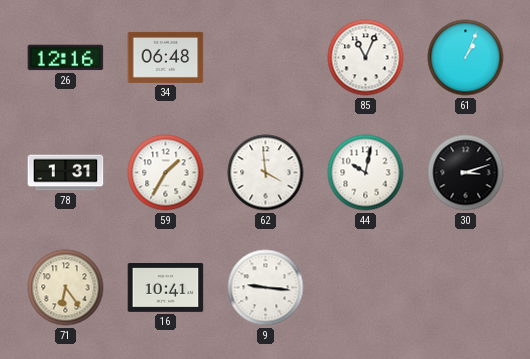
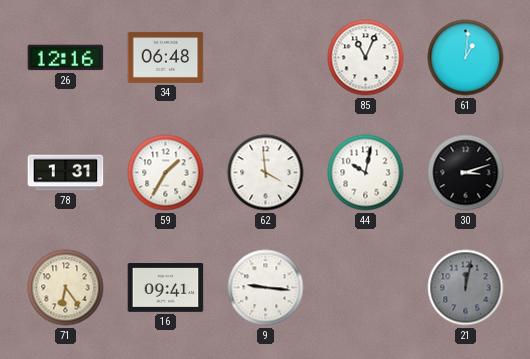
61: 1:04 -> 1:01
16: 10:41 -> 09:41
21: none -> 12:02
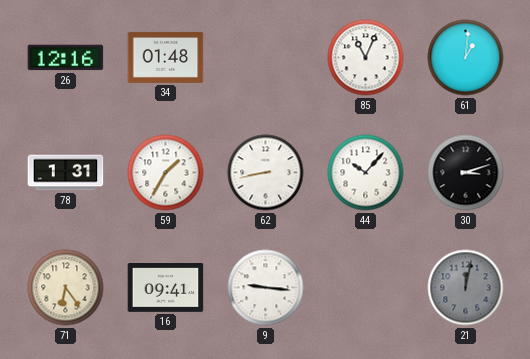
34: 06:48 -> 01:48
62: 3:59 -> 8:43
44: 10:02 -> 10:07
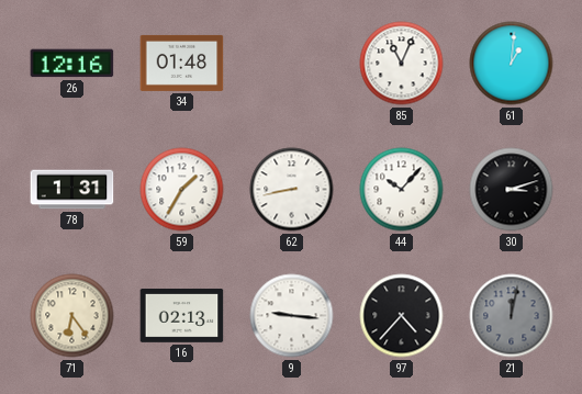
16: 09:41 -> 02:13
97: none -> 4:37
